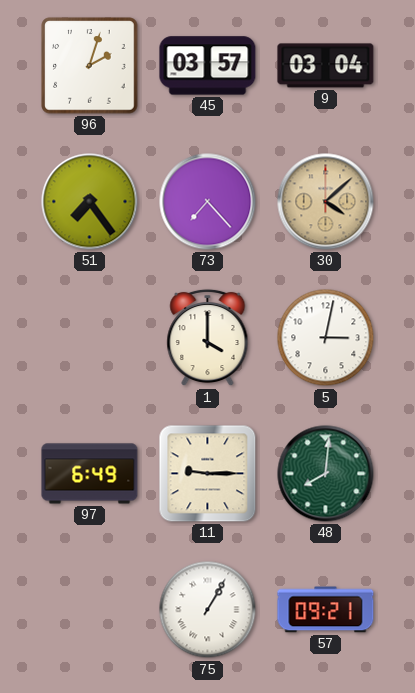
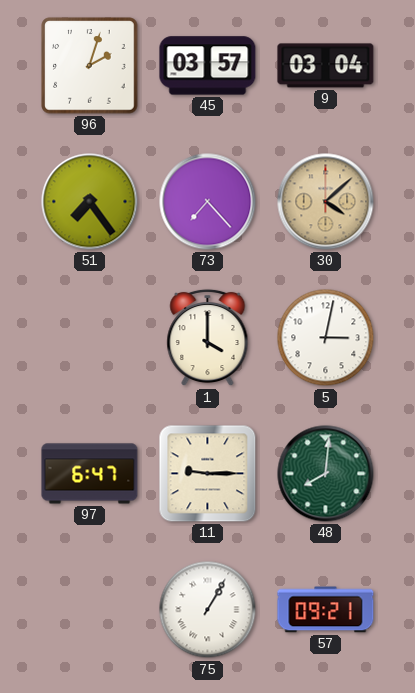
97: 6:49 -> 6:47
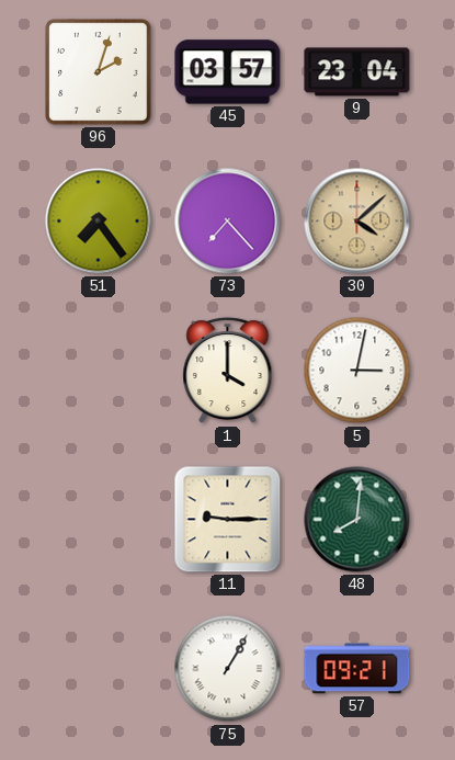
9: 03:04 -> 23:04
97: 6:47 -> none
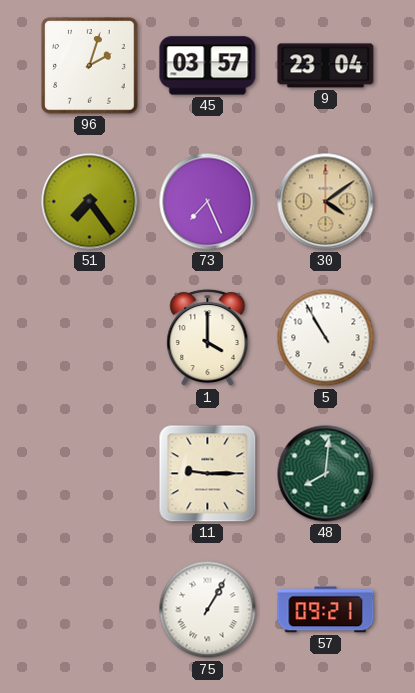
73: 7:23 -> 7:26
30: 4:08 -> 4:09
5: 3:02 -> 10:55
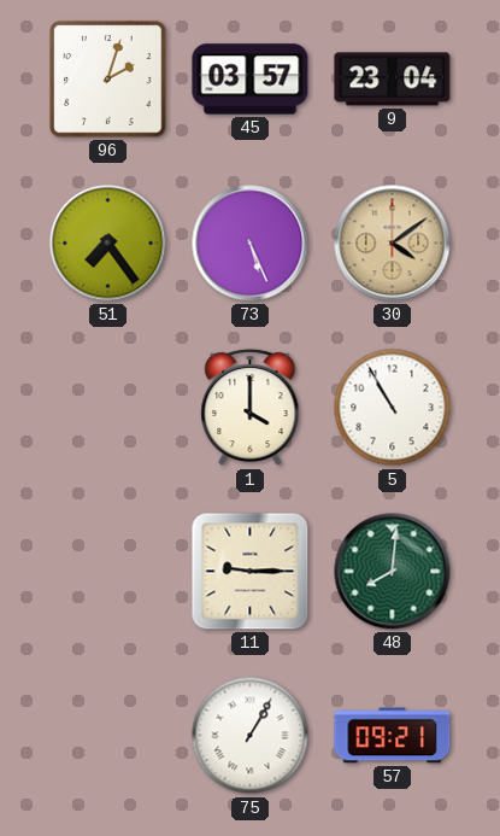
73: 7:26 -> 5:26
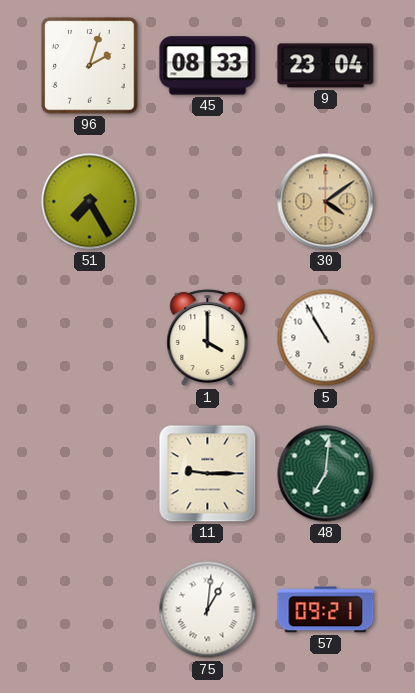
45: 03:57 -> 08:33
51: 7:24 -> 7:25
73: 5:26 -> none
48: 8:01 -> 7:01
75: 1:05 -> 1:01
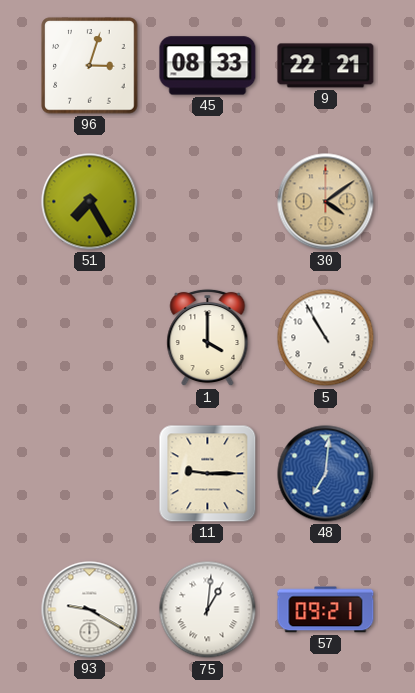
96: 2:03 -> 3:03
9: 23:04 -> 22:21
48 dial: green -> blue
93: none -> 9:20
